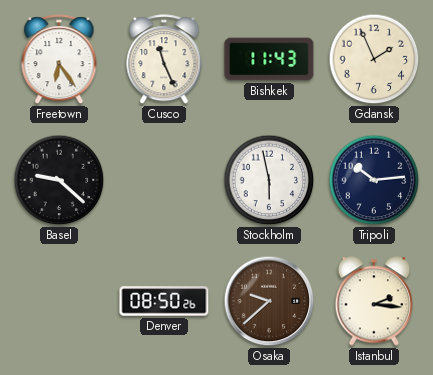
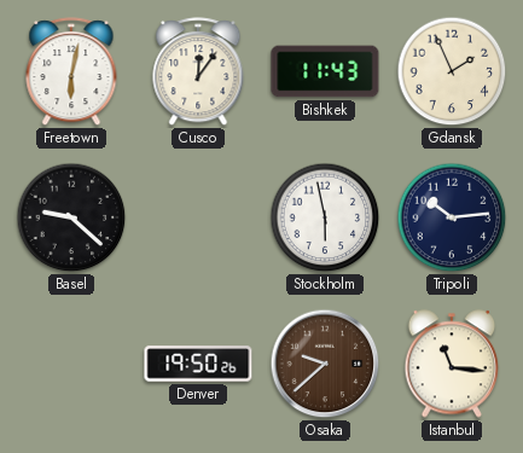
Freetown: 6:24 -> 6:02
Cusco: 11:26 -> 12:06
Denver: 08:50 -> 19:50
Istanbul: 2:16 -> 11:16
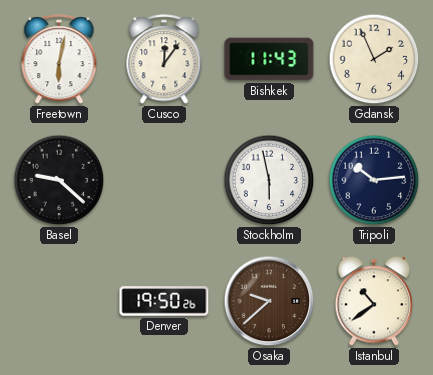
Istanbul: 11:16 -> 10:39
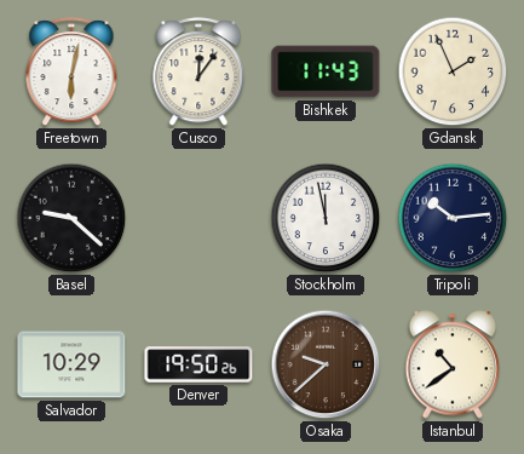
Stockholm: 5:58 -> 11:58
Salvador: none -> 10:29
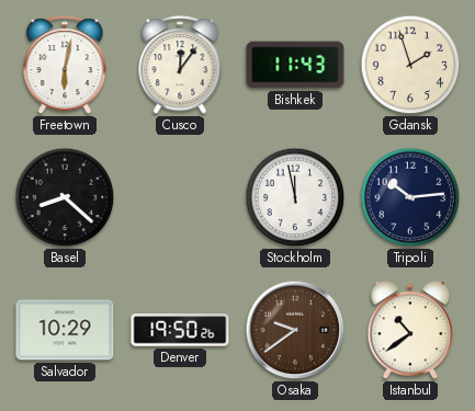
Gdansk: 1:56 -> 1:57
Basel: 9:22 -> 8:22
Osaka: 9:38 -> 9:39
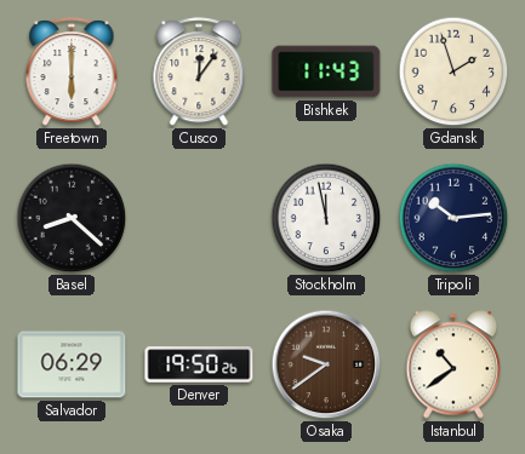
Freetown: 6:02 -> 6:00
Salvador: 10:29 -> 06:29
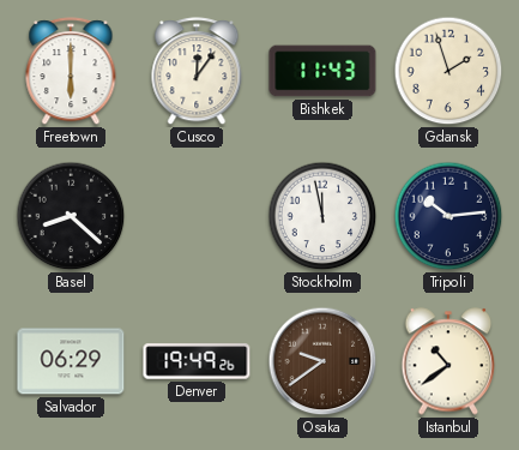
Denver: 19:50 -> 19:49
